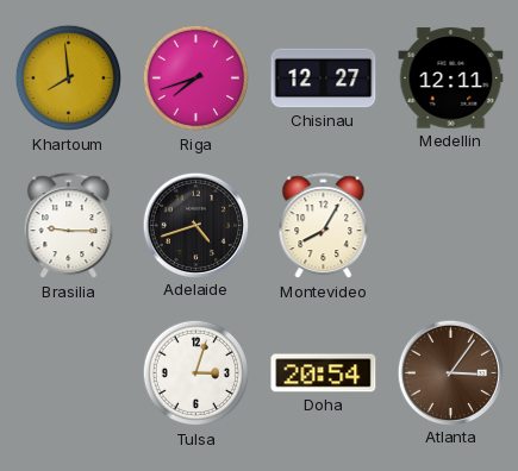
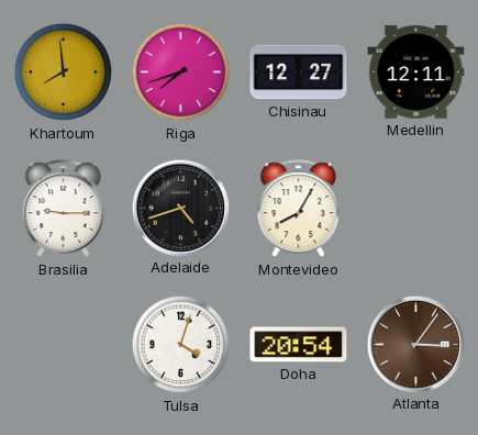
Tulsa: 3:03 -> 4:03
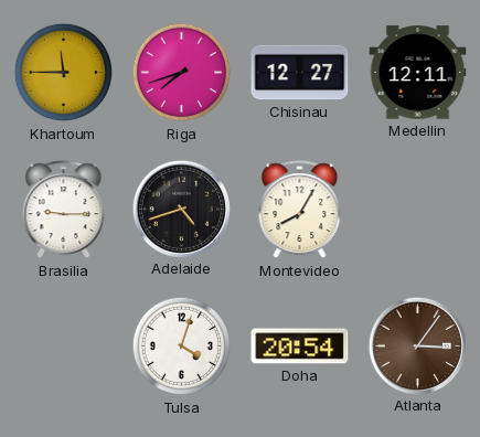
Khartoum: 7:59 -> 11:45
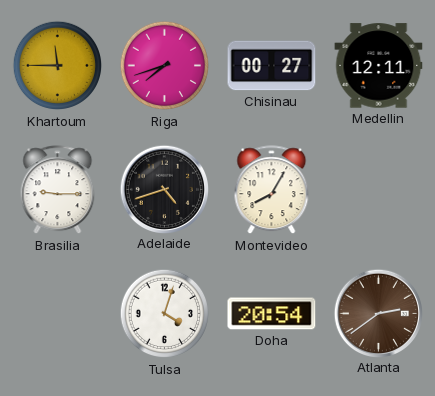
Chisinau: 12:27 -> 00:27
Atlanta: 3:06 -> 2:39
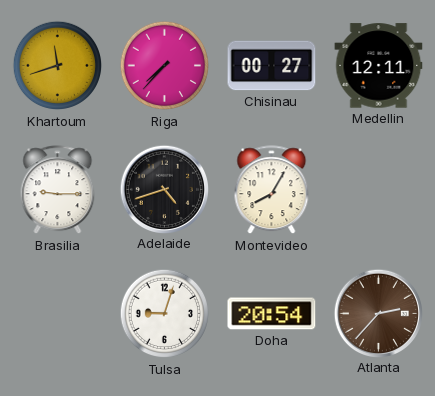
Khartoum: 11:45 -> 11:42
Riga: 7:42 -> 7:37
Tulsa: 4:03 -> 9:03
Atlanta: 2:39 -> 2:37
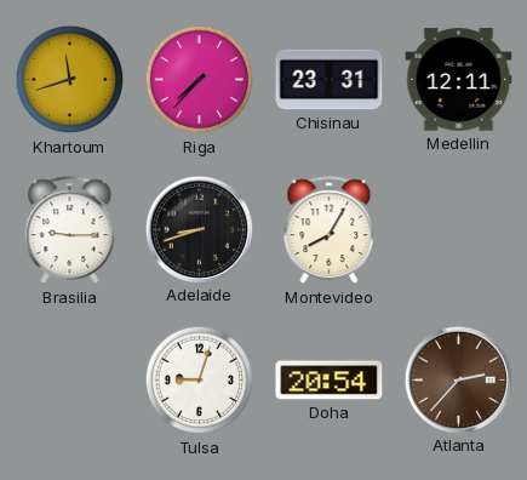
Chisinau: 00:27 -> 23:31
Adelaide: 4:42 -> 8:42
